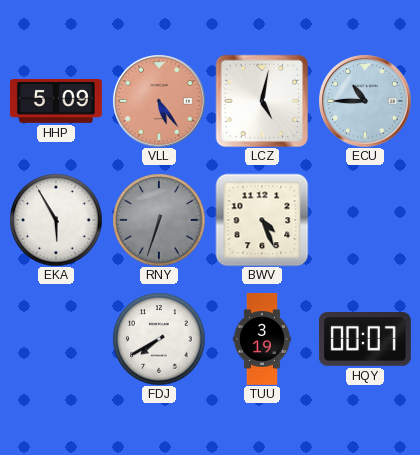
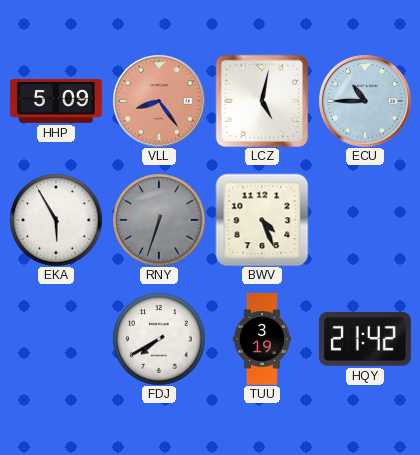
VLL: 5:24 -> 8:24
HQY: 00:07 -> 21:42
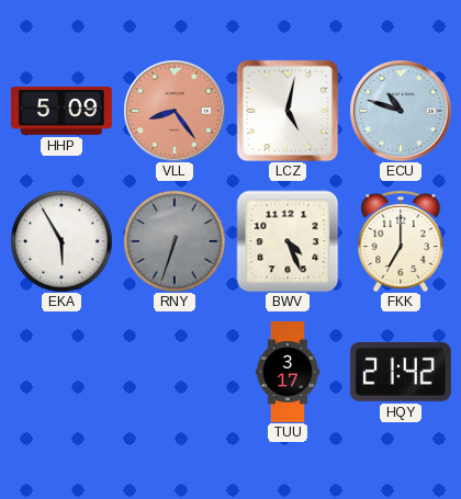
ECU: 10:45 -> 10:48
FKK: none -> 7:00
FDJ: 7:40 -> none
TUU: 3:19 -> 3:17
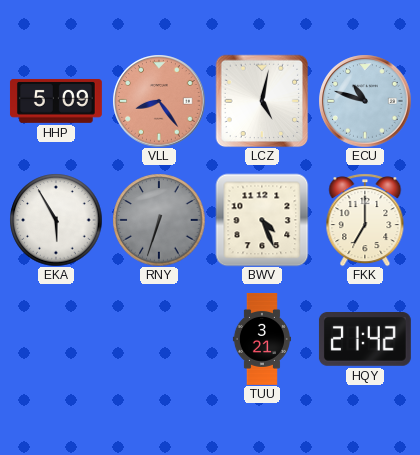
TUU: 3:17 -> 3:21
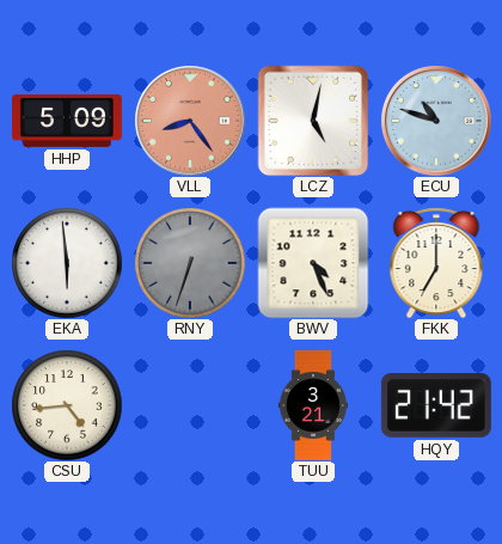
EKA: 5:55 -> 5:59
CSU: none -> 4:44
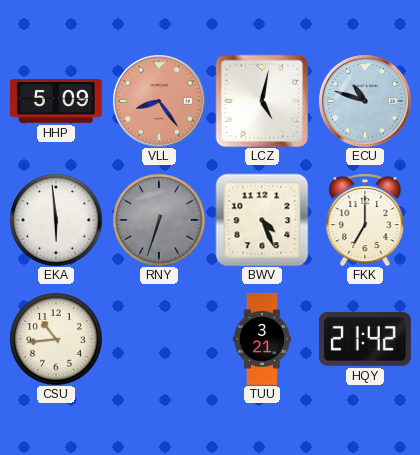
CSU: 4:44 -> 10:44
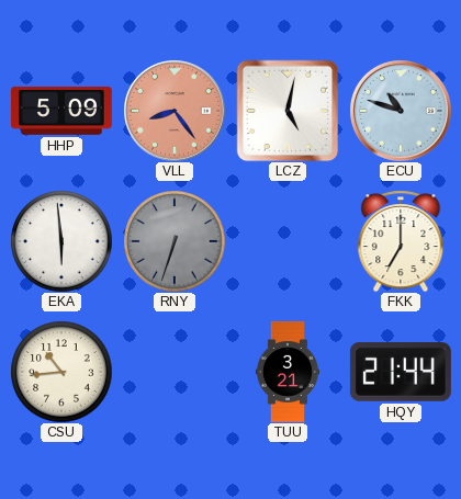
BWV: 4:26 -> none
HQY: 21:42 -> 21:44
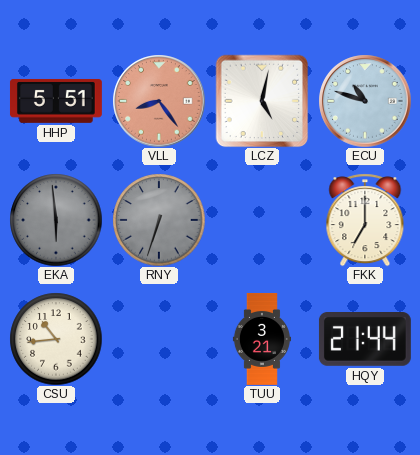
HHP: 5:09 -> 5:51
EKA dial: white -> grey
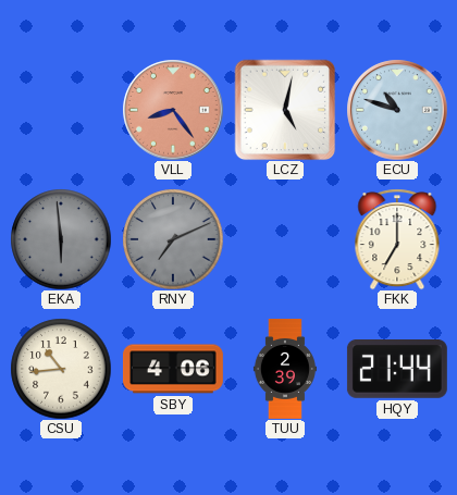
HHP: 5:51 -> none
RNY: 6:33 -> 7:11
SBY: none -> 4:06
TUU: 3:21 -> 2:39
